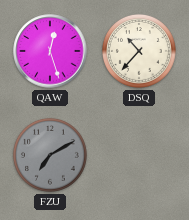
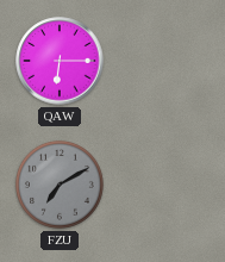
QAW: 12:27 -> 6:15
DSQ: 10:37 -> none
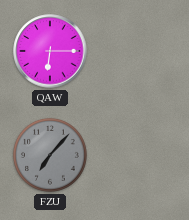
FZU: 7:10 -> 7:07
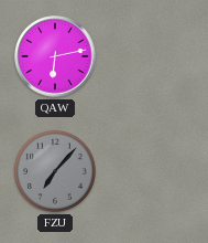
QAW: 6:15 -> 6:13
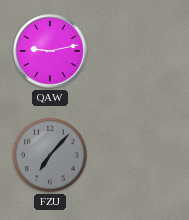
QAW: 6:13 -> 9:13
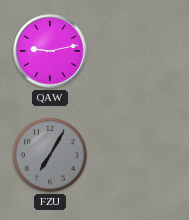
FZU: 7:07 -> 7:05
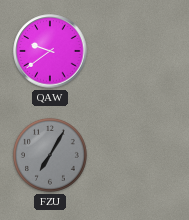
QAW: 9:13 -> 9:39
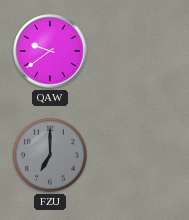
FZU: 7:05 -> 7:00
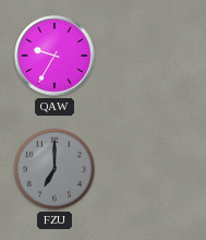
QAW: 9:39 -> 9:35
